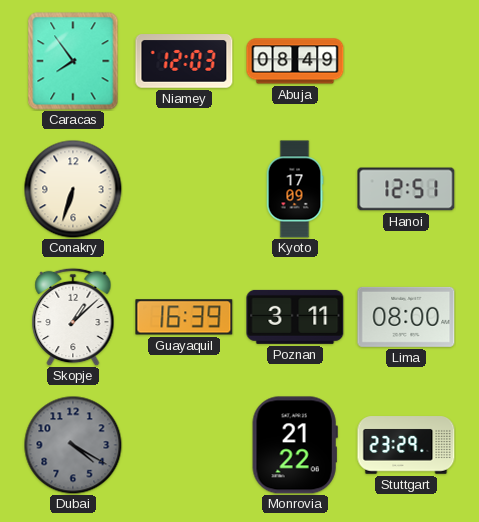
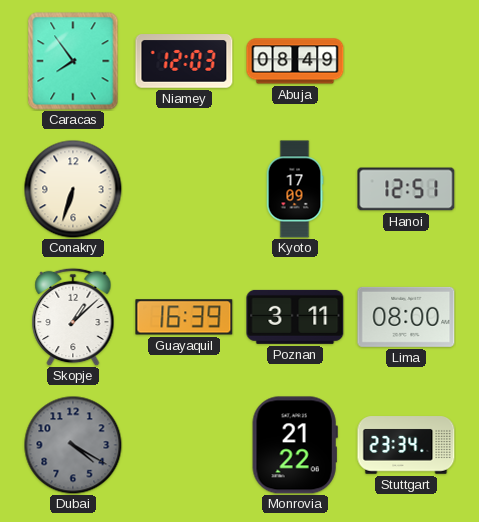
Stuttgart: 23:29 -> 23:34
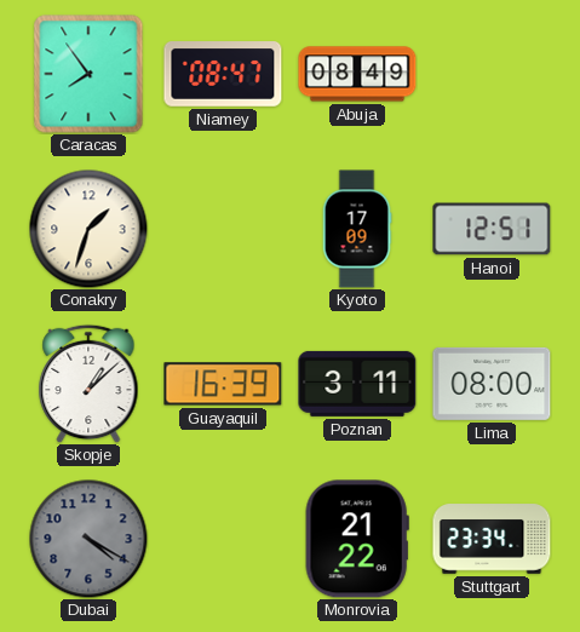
Niamey: 12:03 -> 08:47
Conakry: 6:33 -> 1:33
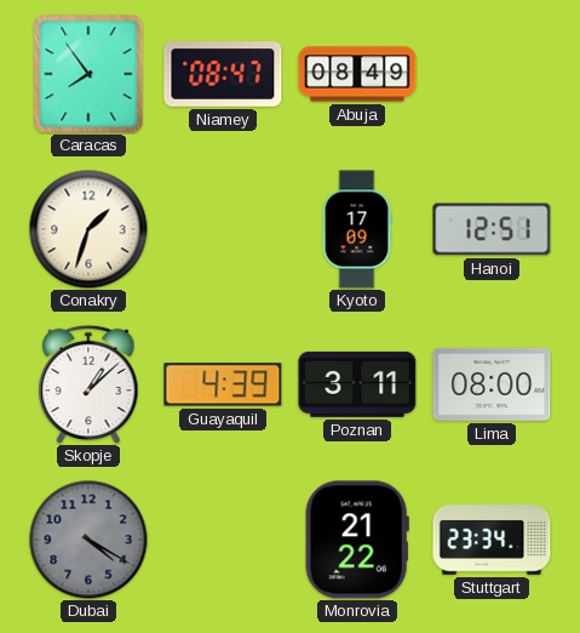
Guayaquil: 16:39 -> 4:39
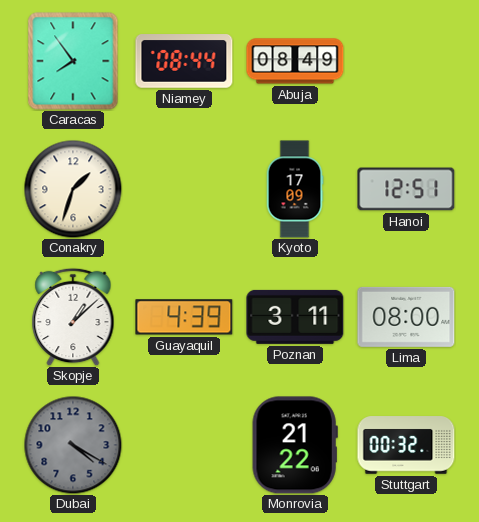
Niamey: 08:47 -> 08:44
Stuttgart: 23:34 -> 00:32
